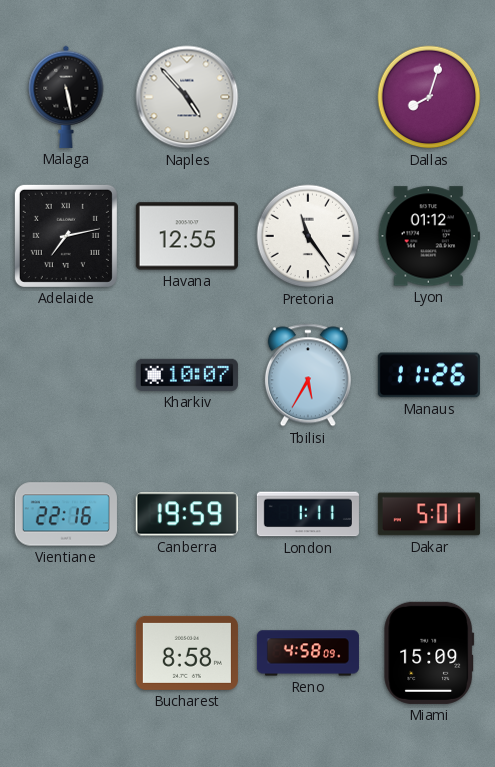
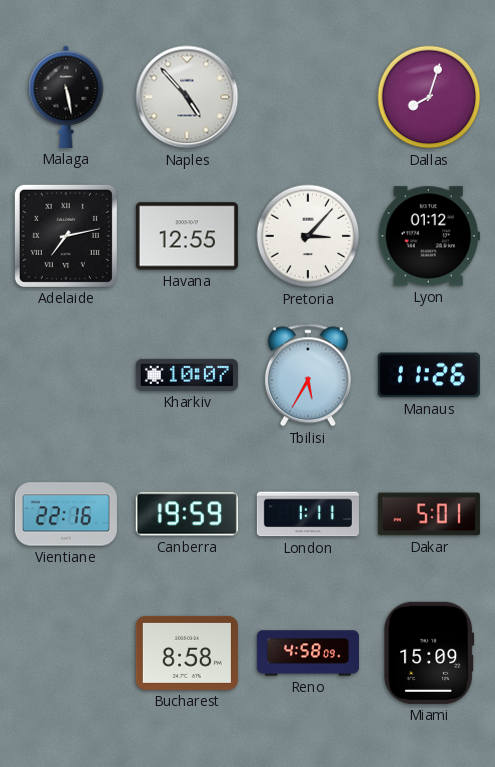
Pretoria: 11:24 -> 3:07
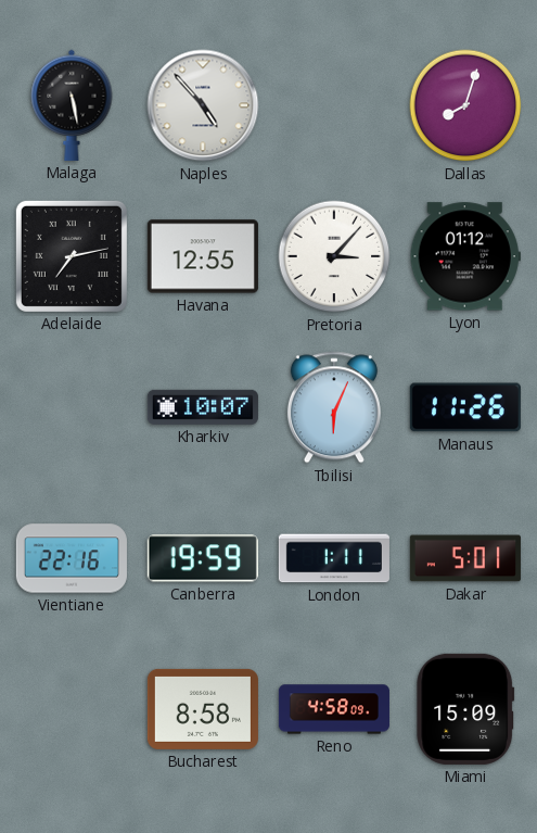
Tbilisi: 5:35 -> 6:04
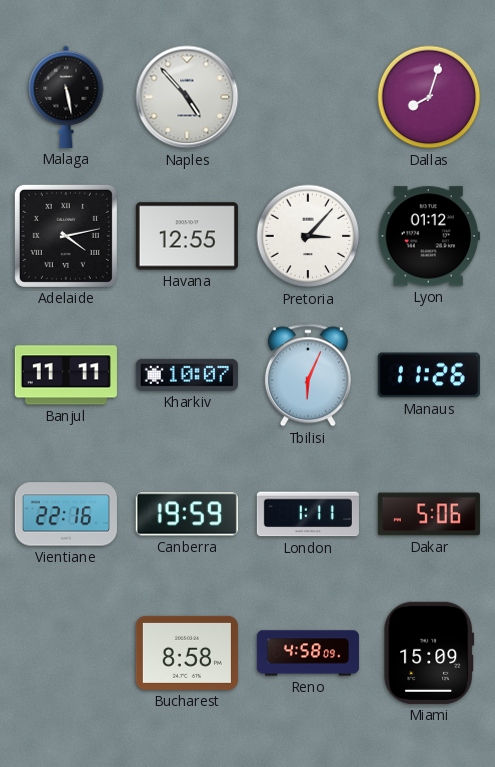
Adelaide: 7:13 -> 4:13
Banjul: none -> 11:11
Dakar: 5:01 -> 5:06
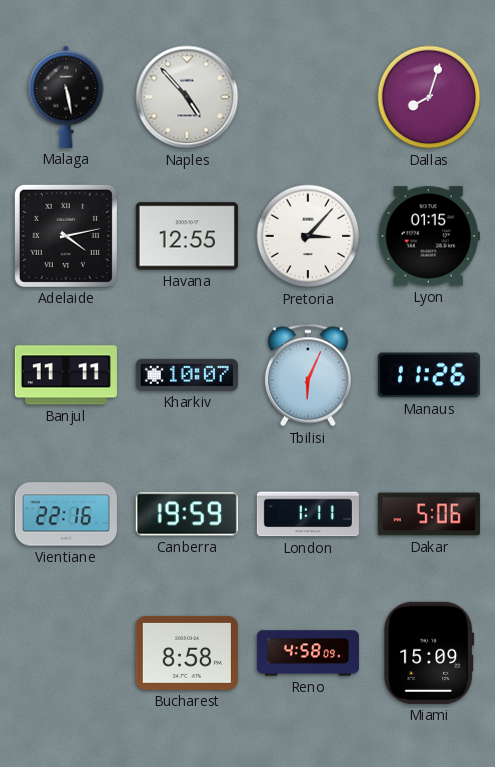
Lyon: 01:12 -> 01:15
